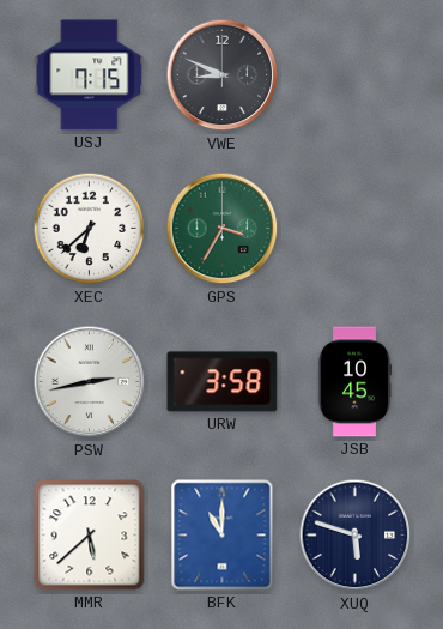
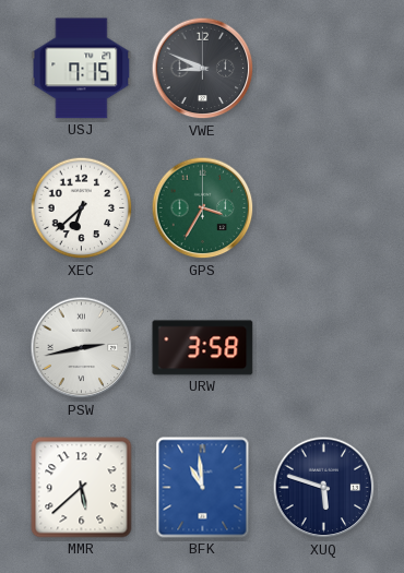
JSB: 10:45 -> none
BFK: 11:00 -> 10:59
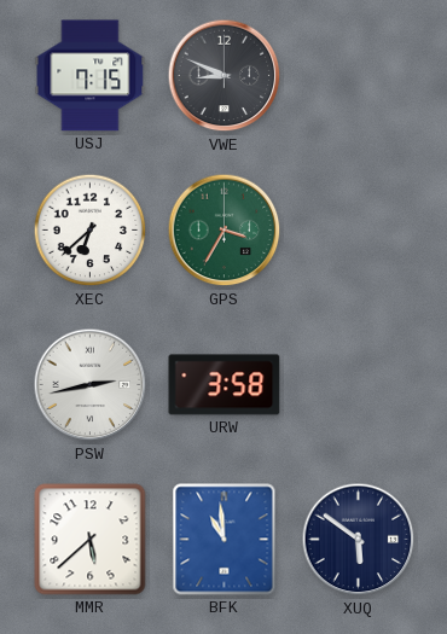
XUQ: 5:48 -> 5:51
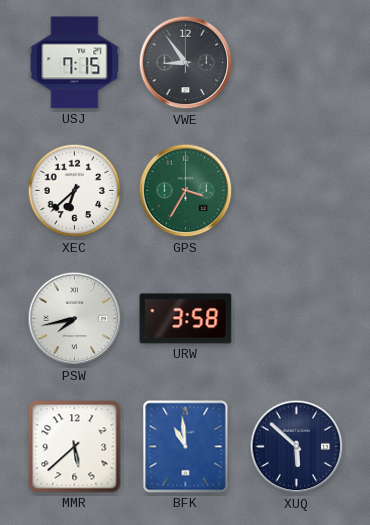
VWE: 8:49 -> 8:54
PSW: 2:43 -> 7:43
XUQ: 5:51 -> 5:52
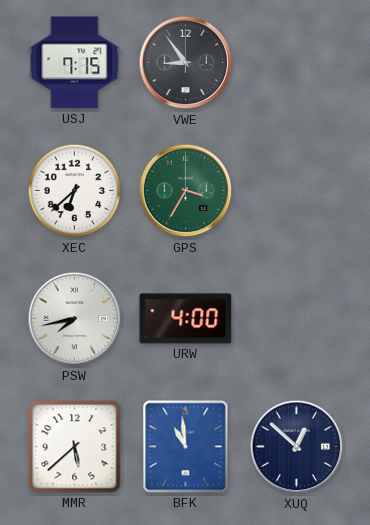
URW: 3:58 -> 4:00
XUQ: 5:52 -> 12:52
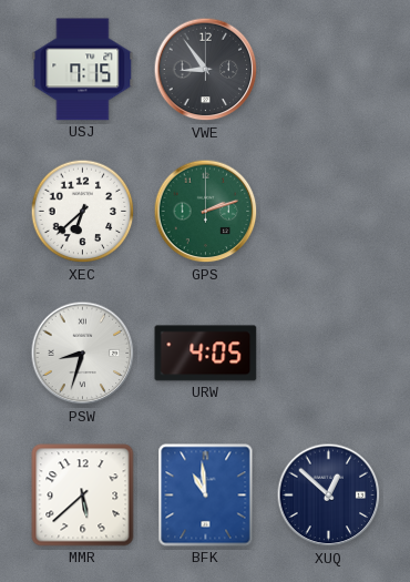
GPS: 3:35 -> 2:12
PSW: 7:43 -> 8:33
URW: 4:00 -> 4:05
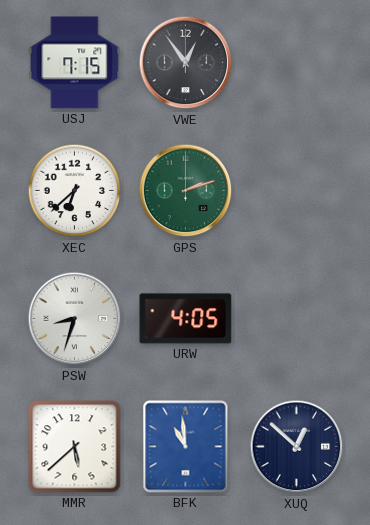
VWE: 8:54 -> 12:54
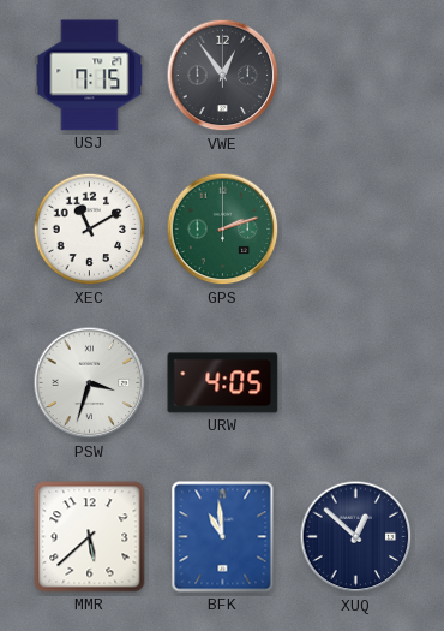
XEC: 6:38 -> 11:10
PSW: 8:33 -> 3:33
